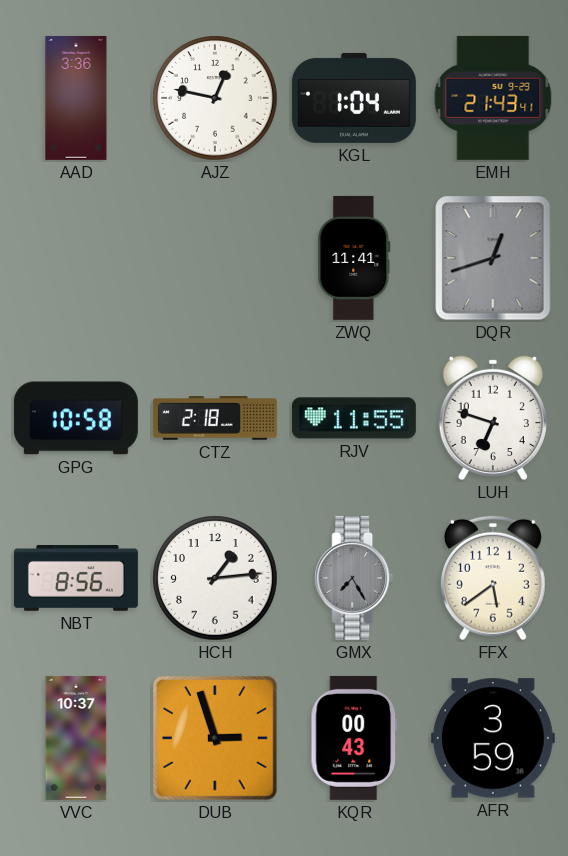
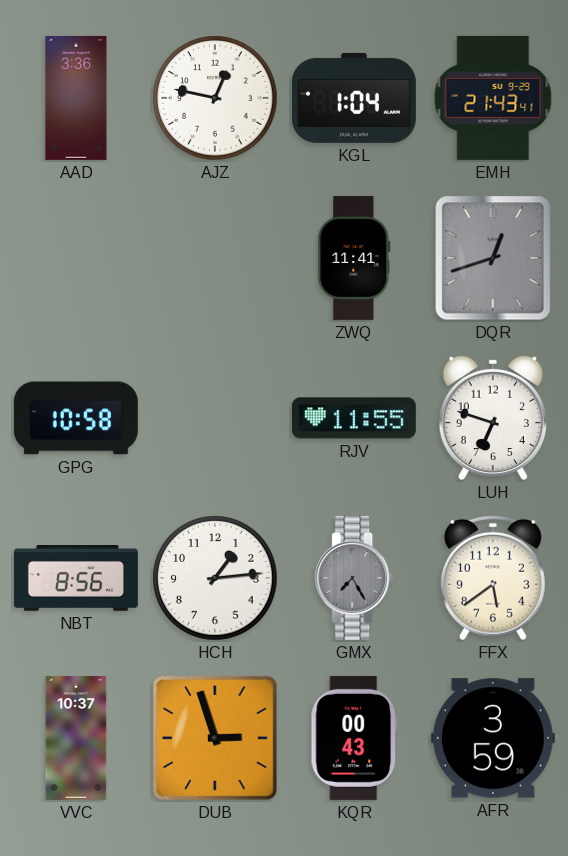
CTZ: 2:18 -> none
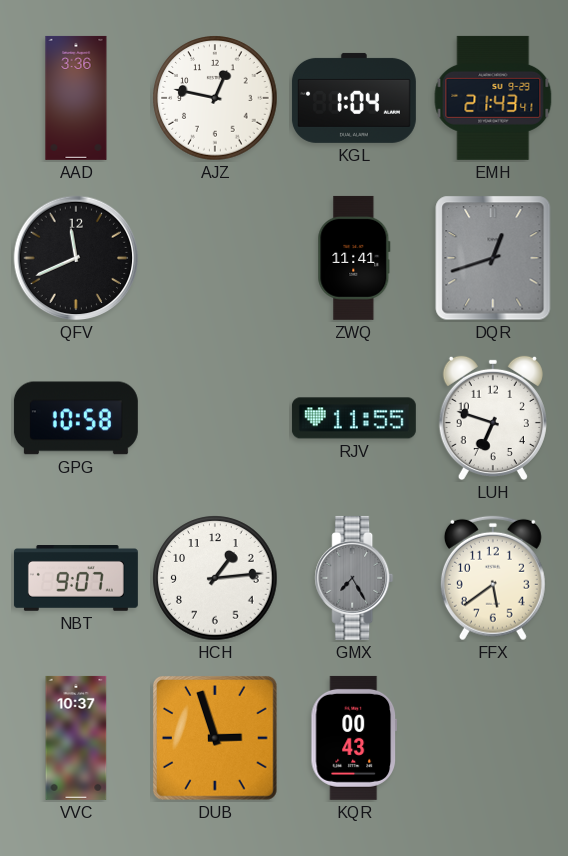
QFV: none -> 11:41
NBT: 8:56 -> 9:07
AFR: 3:59 -> none
